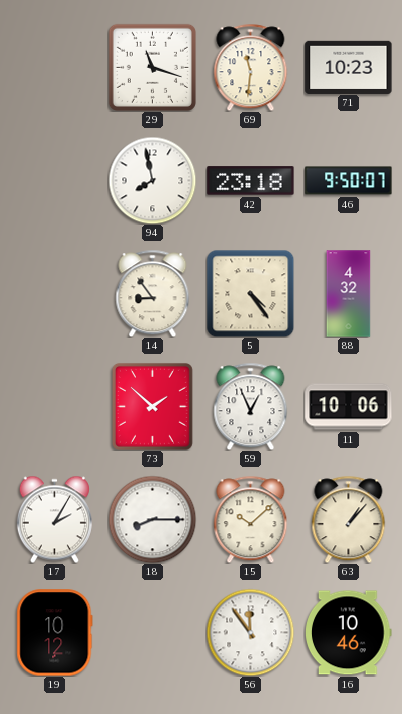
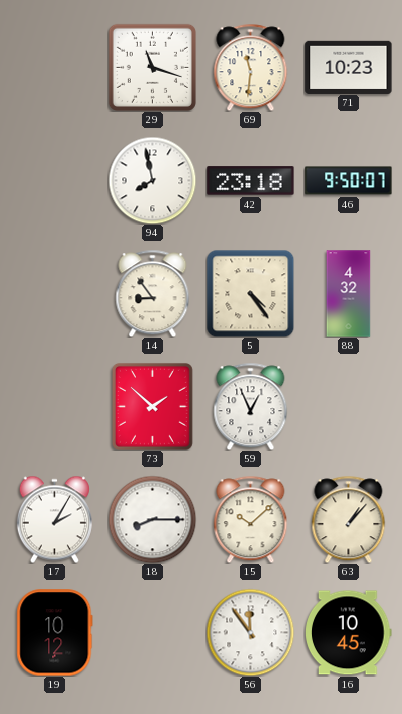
11: 10:06 -> none
16: 10:46 -> 10:45
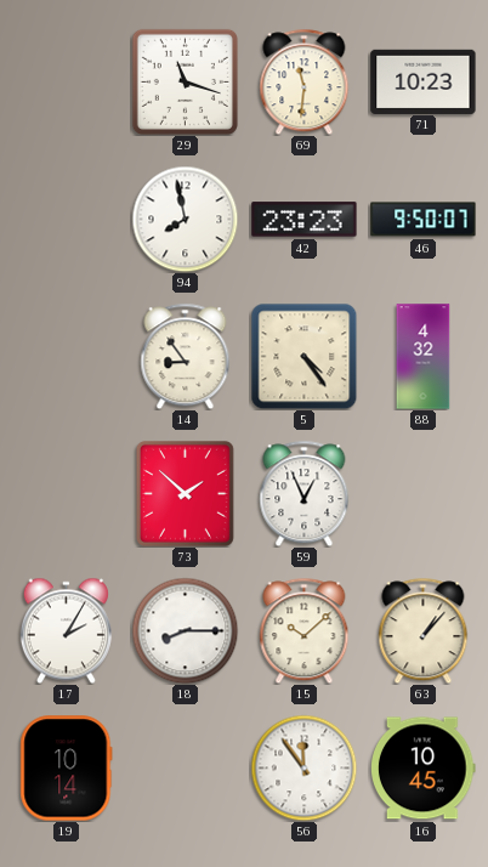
42: 23:18 -> 23:23
19: 10:12 -> 10:14
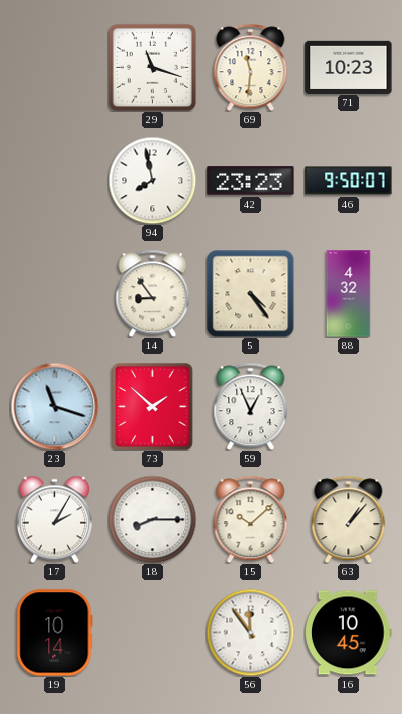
23: none -> 11:18
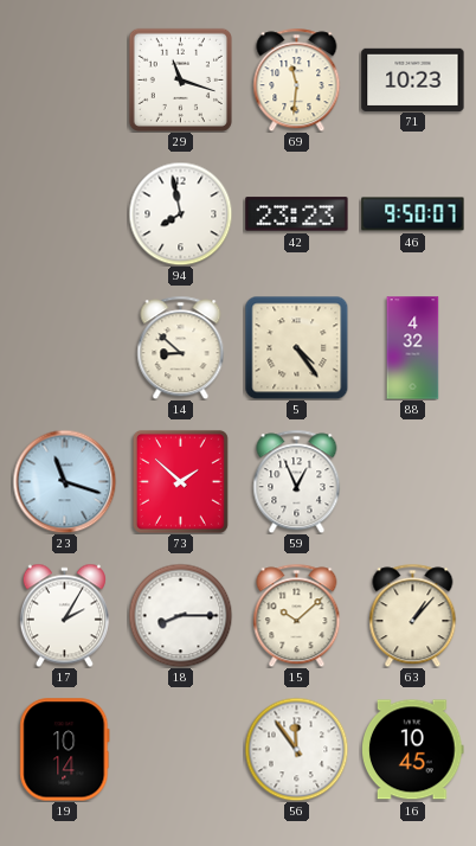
14: 8:54 -> 8:52
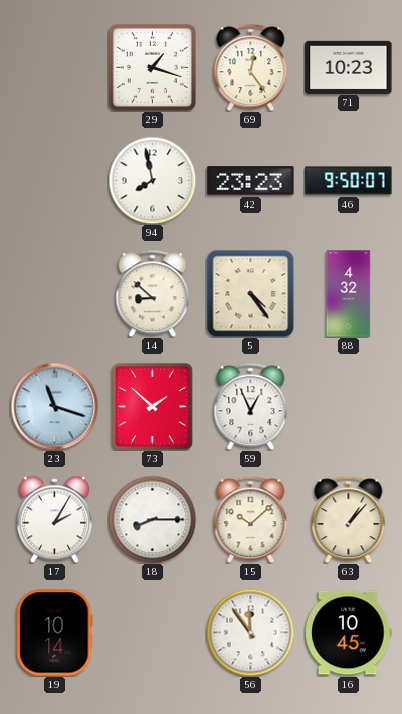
29: 11:18 -> 1:18
69: 11:31 -> 12:24
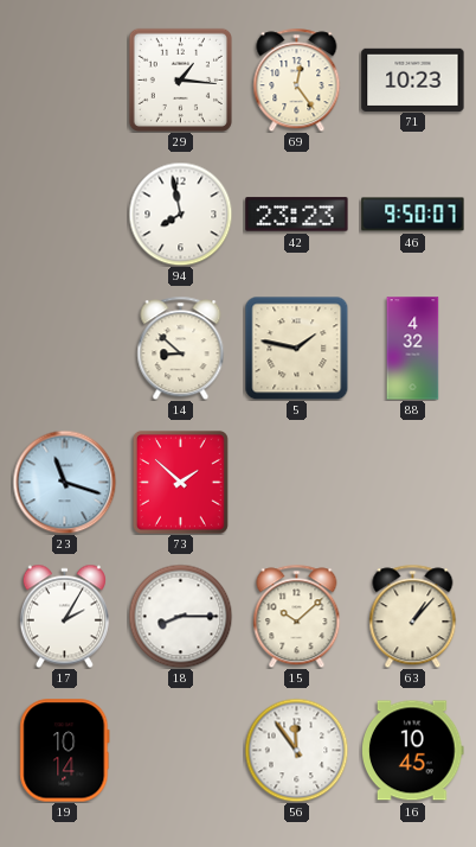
29: 1:18 -> 1:16
5: 4:24 -> 1:47
59: 12:56 -> none
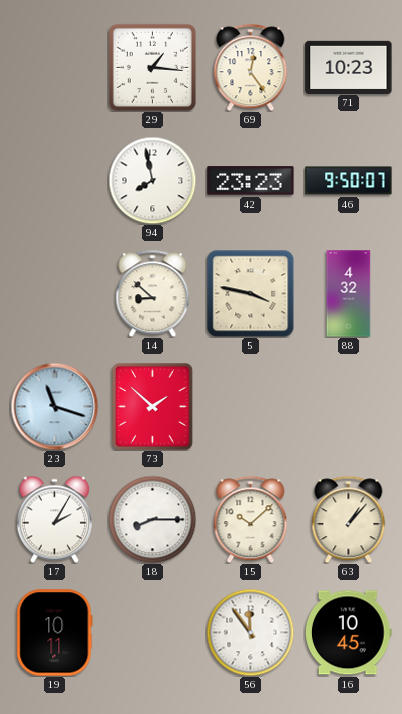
5: 1:47 -> 3:47
19: 10:14 -> 10:11
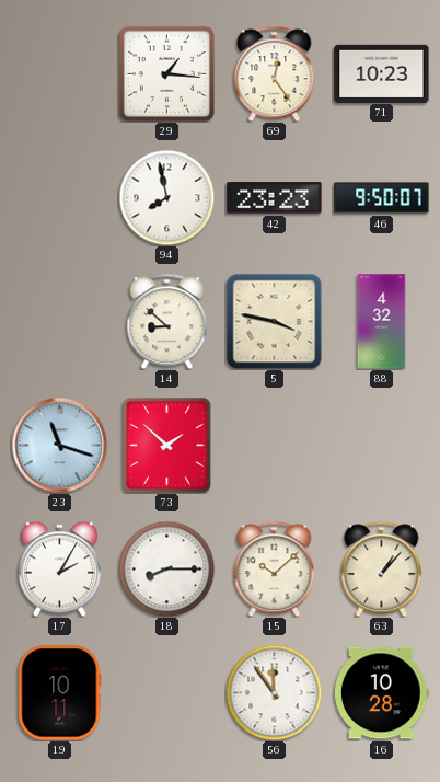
16: 10:45 -> 10:28
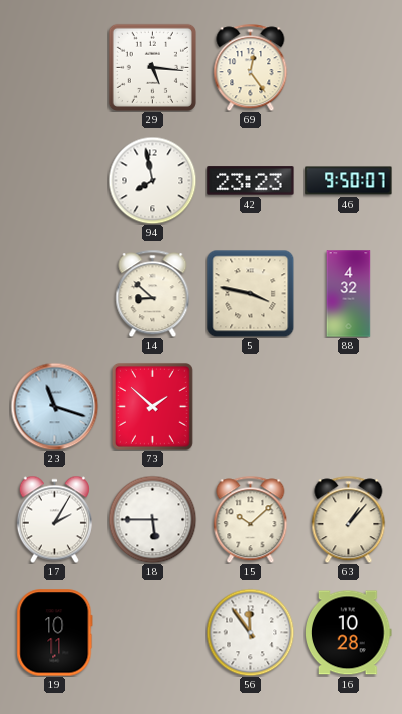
29: 1:16 -> 5:16
71: 10:23 -> none
18: 8:15 -> 5:45
